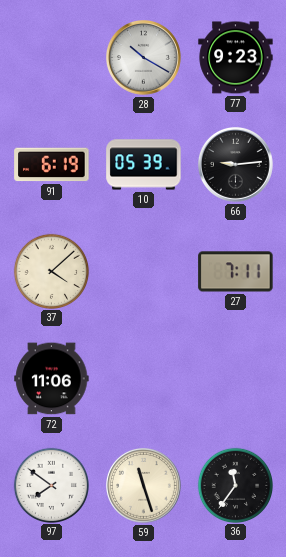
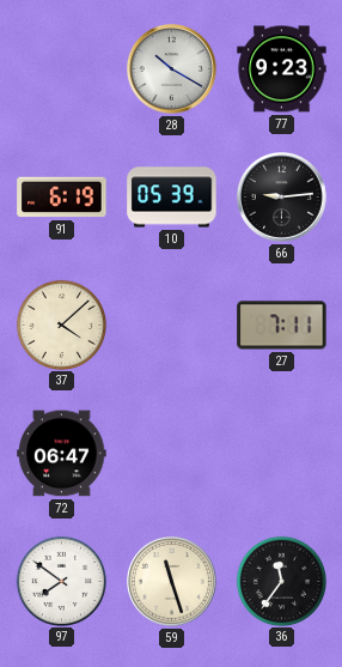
72: 11:06 -> 06:47
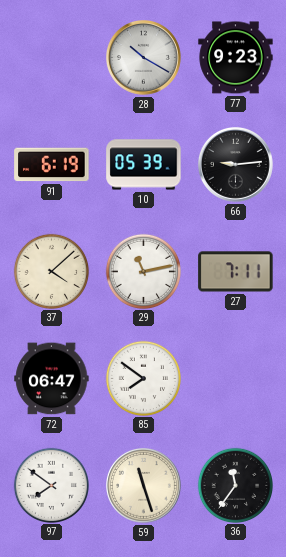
29: none -> 11:13
85: none -> 7:51
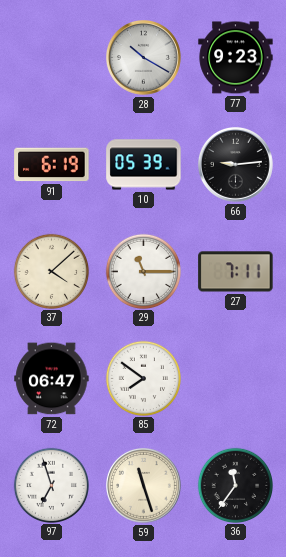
29: 11:13 -> 11:15
97: 7:51 -> 6:57
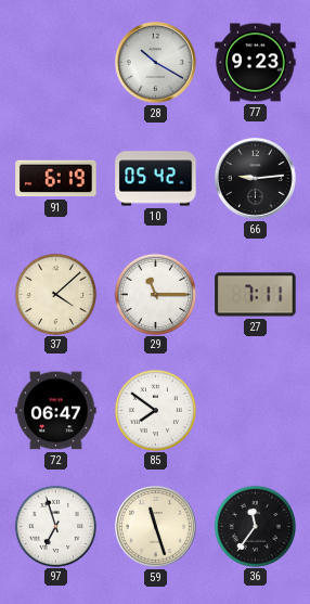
10: 05:39 -> 05:42
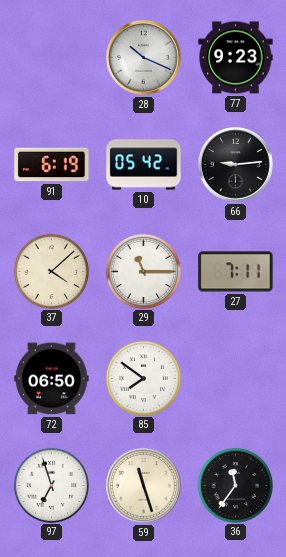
28: 10:20 -> 10:19
72: 06:47 -> 06:50
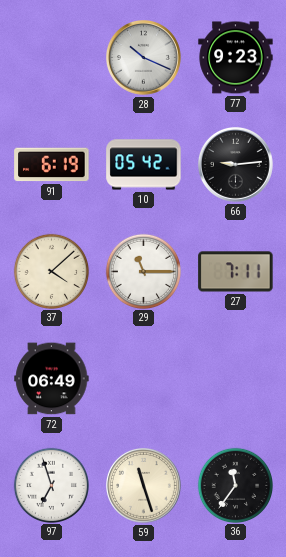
72: 06:50 -> 06:49
85: 7:51 -> none
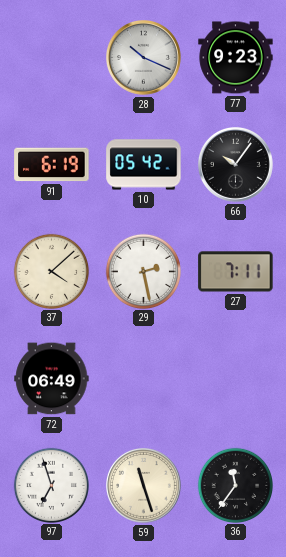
66: 9:14 -> 10:06
29: 11:15 -> 2:28
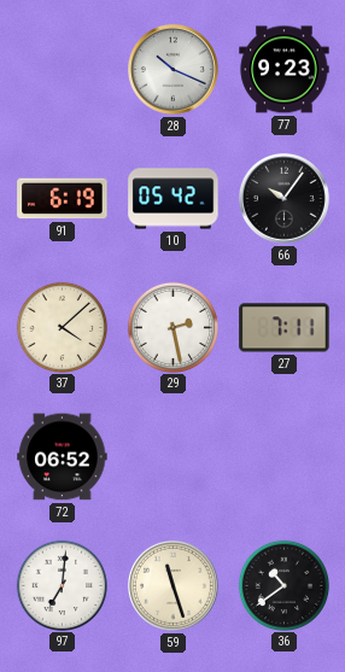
72: 06:49 -> 06:52
97: 6:57 -> 7:01
36: 11:36 -> 10:39
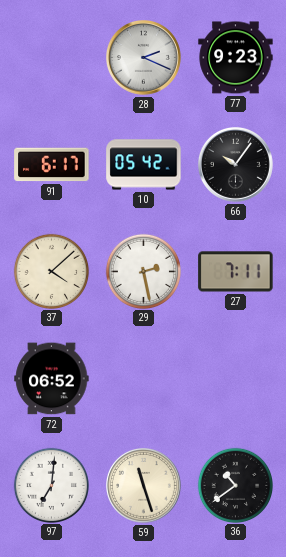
28: 10:19 -> 2:19
91: 6:19 -> 6:17
